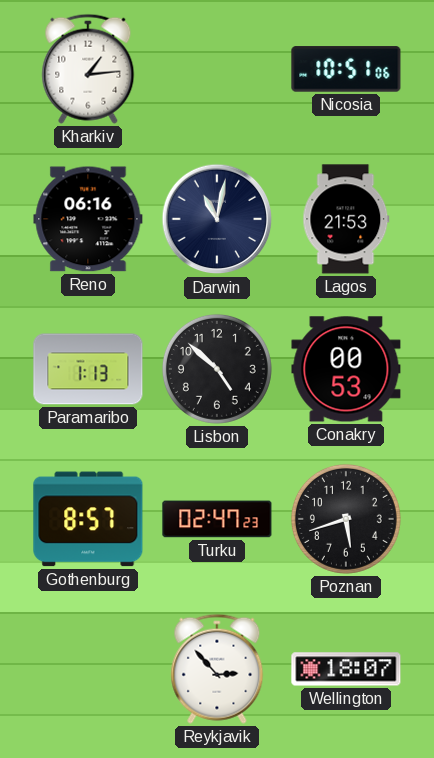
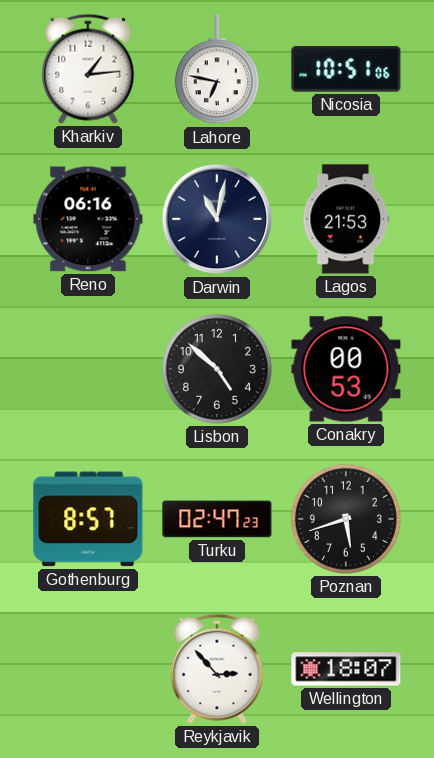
Lahore: none -> 6:47
Paramaribo: 1:13 -> none
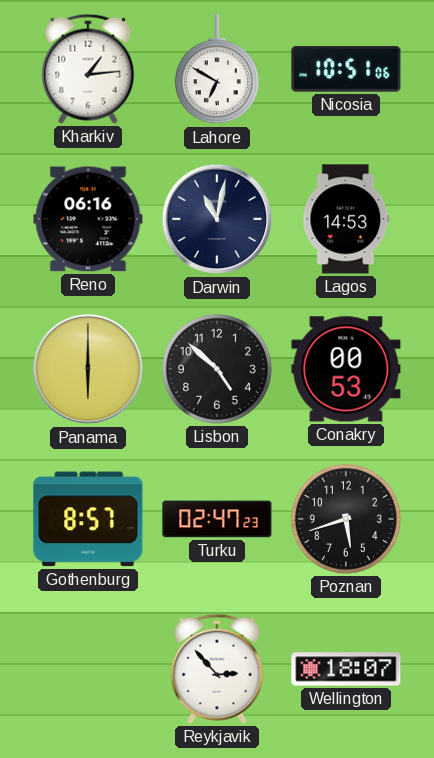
Lahore: 6:47 -> 6:50
Lagos: 21:53 -> 14:53
Panama: none -> 6:00
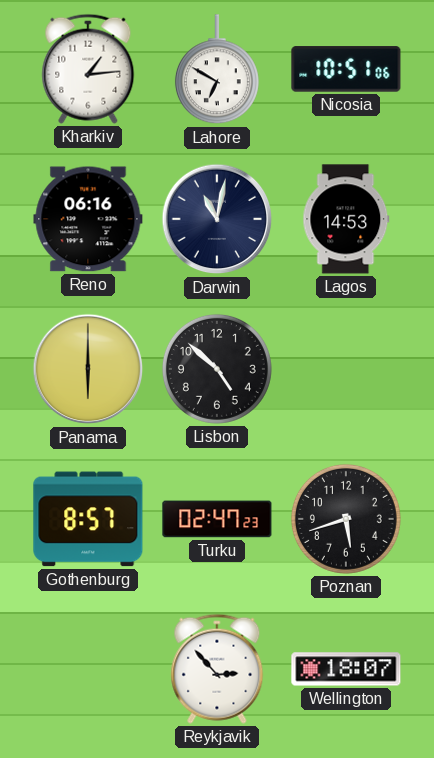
Conakry: 00:53 -> none
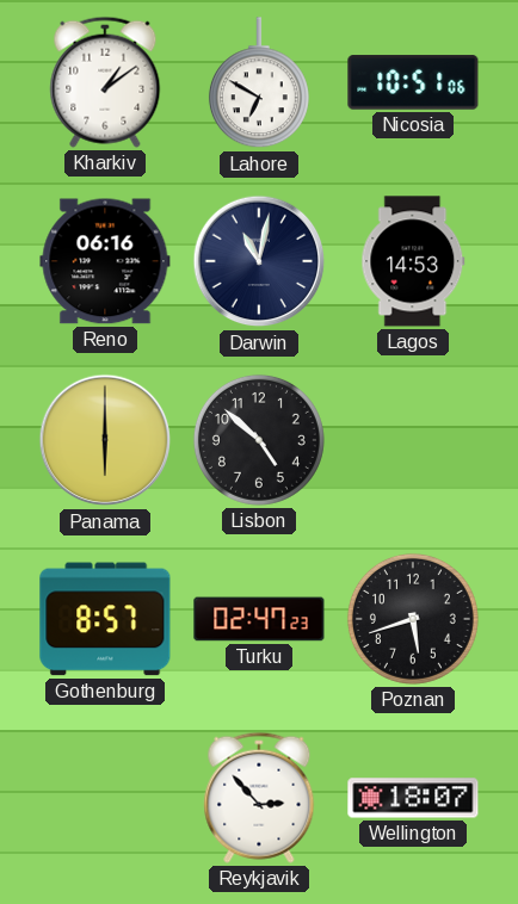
Kharkiv: 1:14 -> 1:09
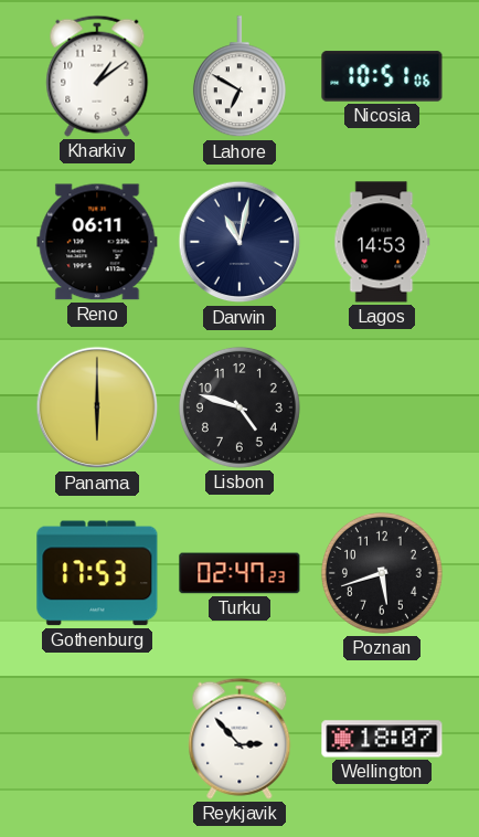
Reno: 06:16 -> 06:11
Lisbon: 4:52 -> 4:48
Gothenburg: 8:57 -> 17:53
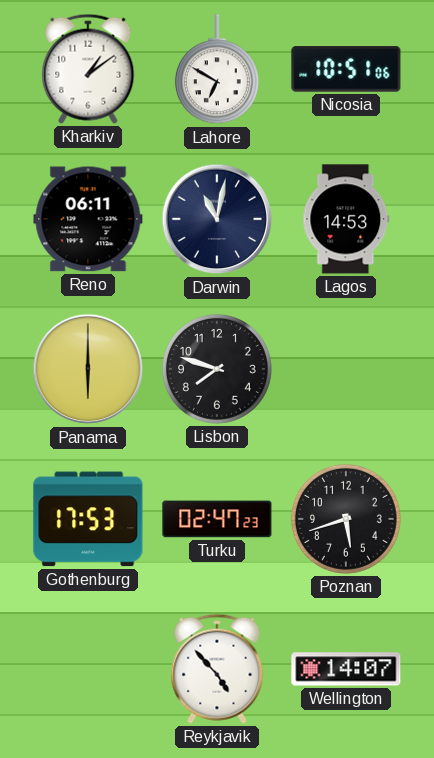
Lisbon: 4:48 -> 7:48
Reykjavik: 2:53 -> 4:53
Wellington: 18:07 -> 14:07
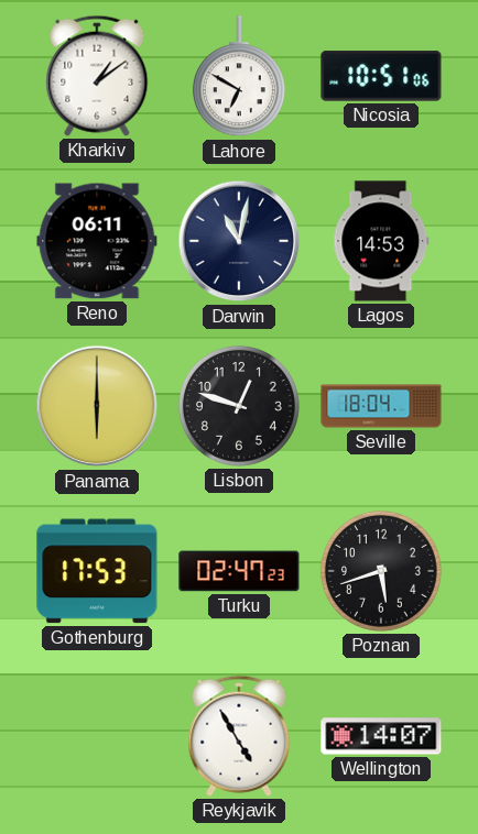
Lisbon: 7:48 -> 12:48
Seville: none -> 18:04
Reykjavik: 4:53 -> 4:55
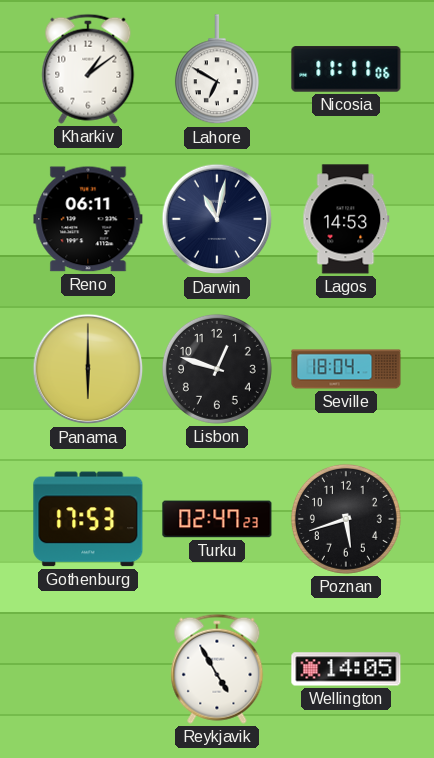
Nicosia: 10:51 -> 11:11
Wellington: 14:07 -> 14:05
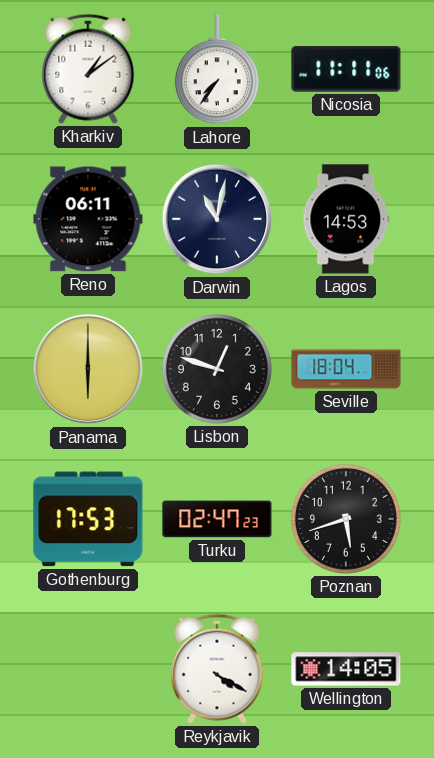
Lahore: 6:50 -> 7:36
Reykjavik: 4:55 -> 4:20
